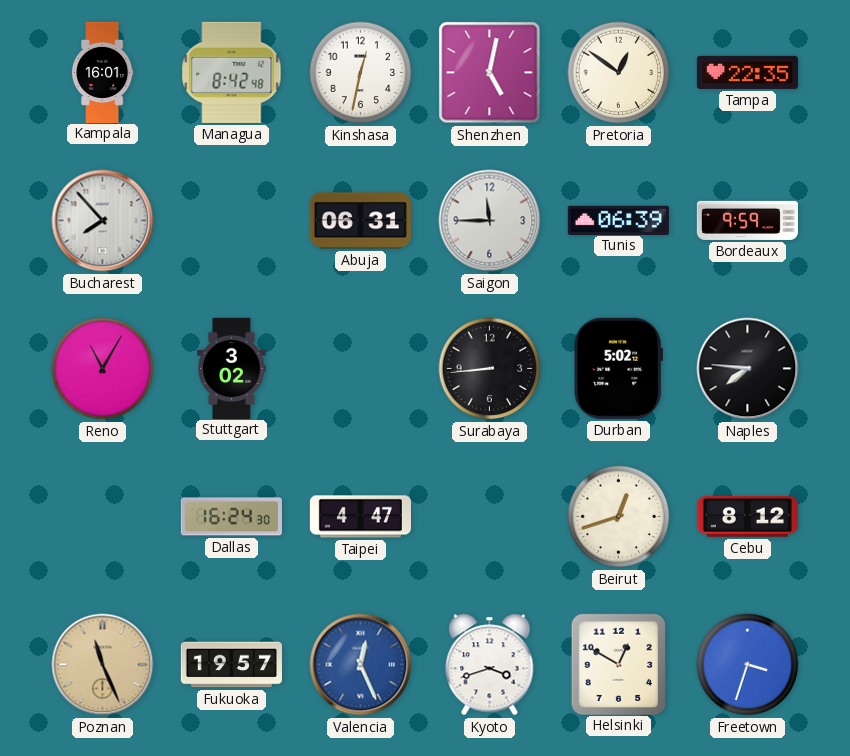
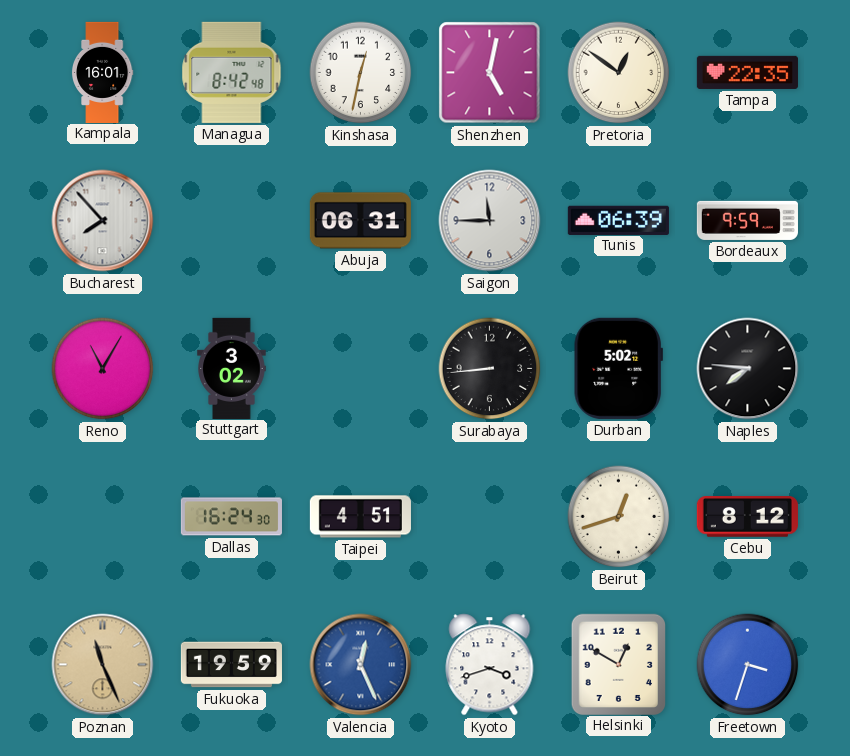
Taipei: 4:47 -> 4:51
Fukuoka: 19:57 -> 19:59
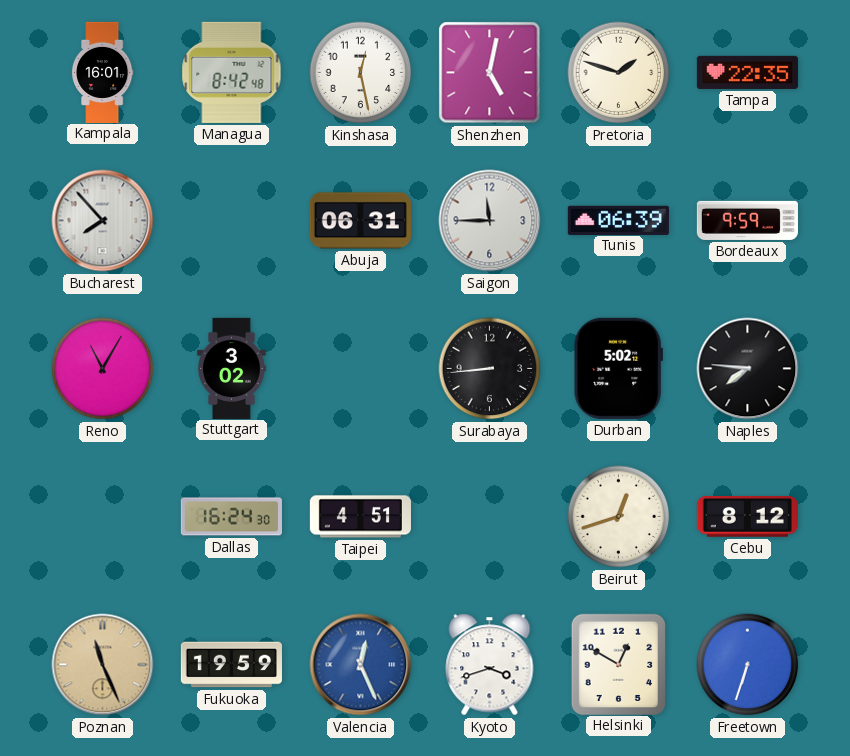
Kinshasa: 12:32 -> 12:28
Pretoria: 12:51 -> 1:48
Freetown: 3:33 -> 6:33
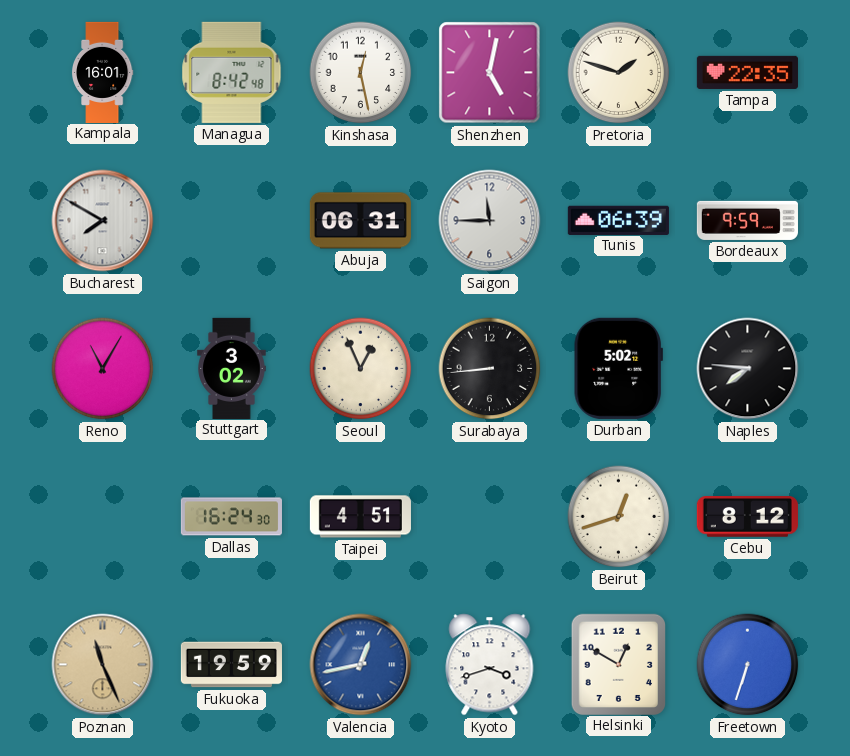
Bucharest: 7:53 -> 7:50
Seoul: none -> 12:56
Valencia: 12:26 -> 12:43
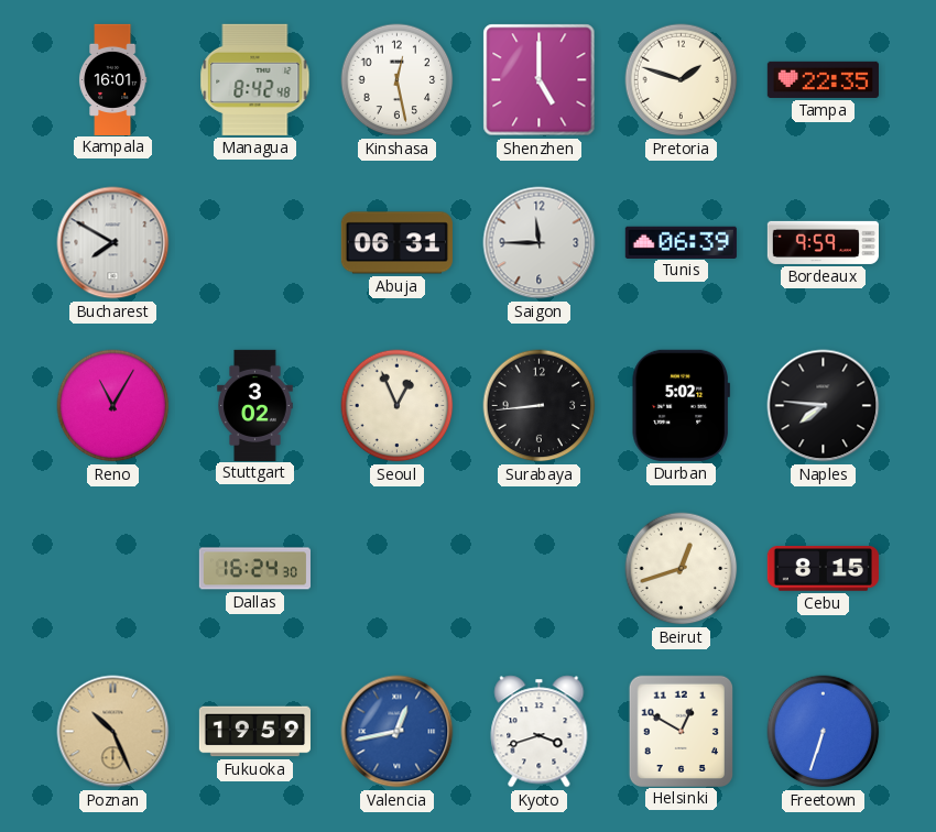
Shenzhen: 5:02 -> 5:00
Taipei: 4:51 -> none
Cebu: 8:12 -> 8:15
Poznan: 11:26 -> 10:26
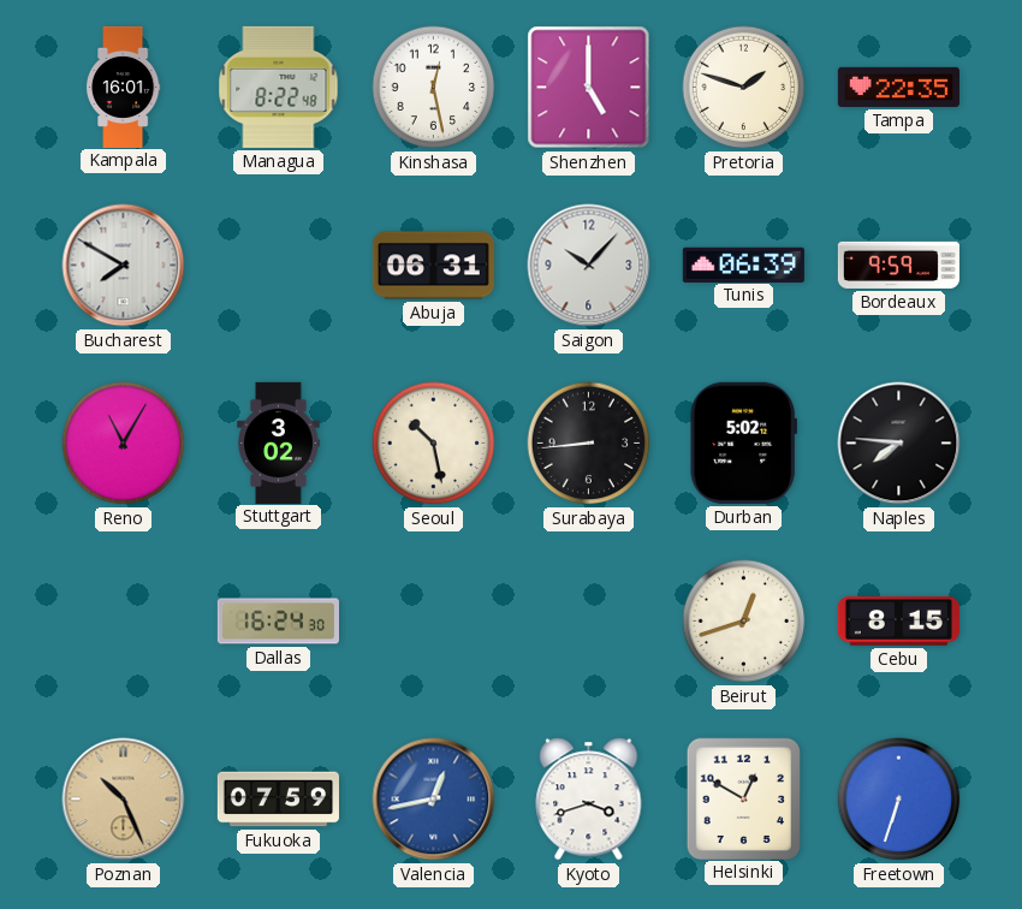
Managua: 8:42 -> 8:22
Saigon: 11:45 -> 10:07
Seoul: 12:56 -> 10:28
Fukuoka: 19:59 -> 07:59
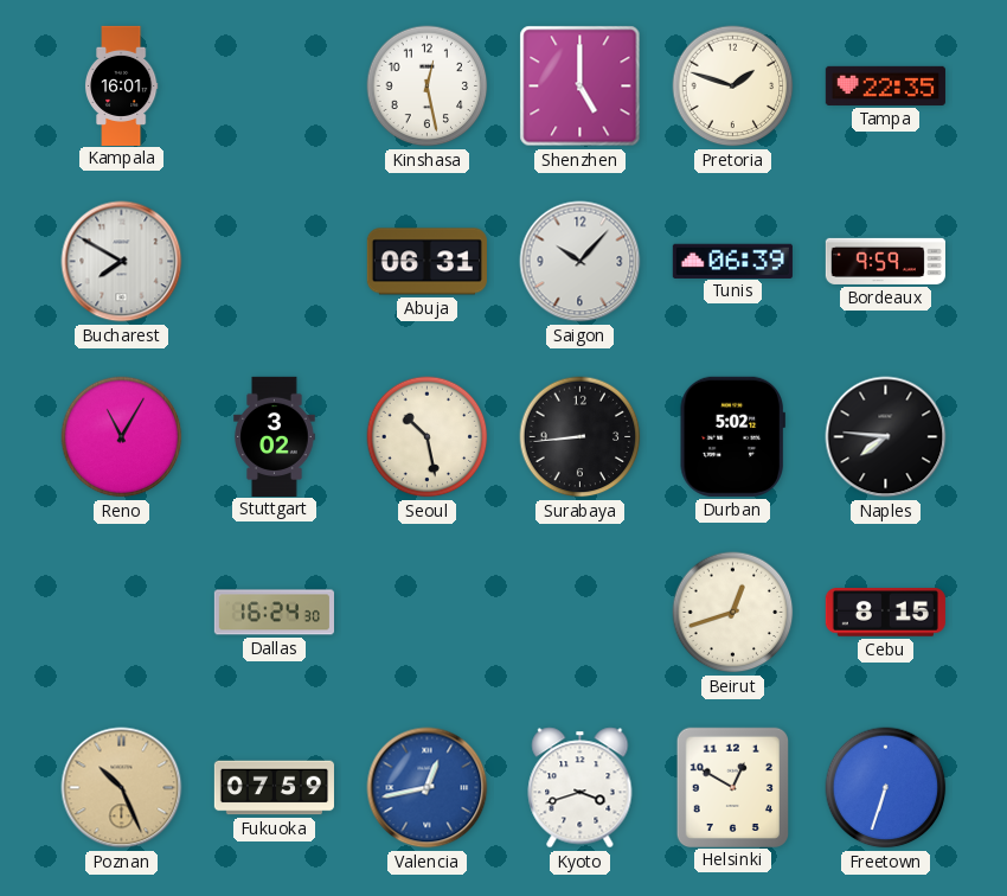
Managua: 8:22 -> none
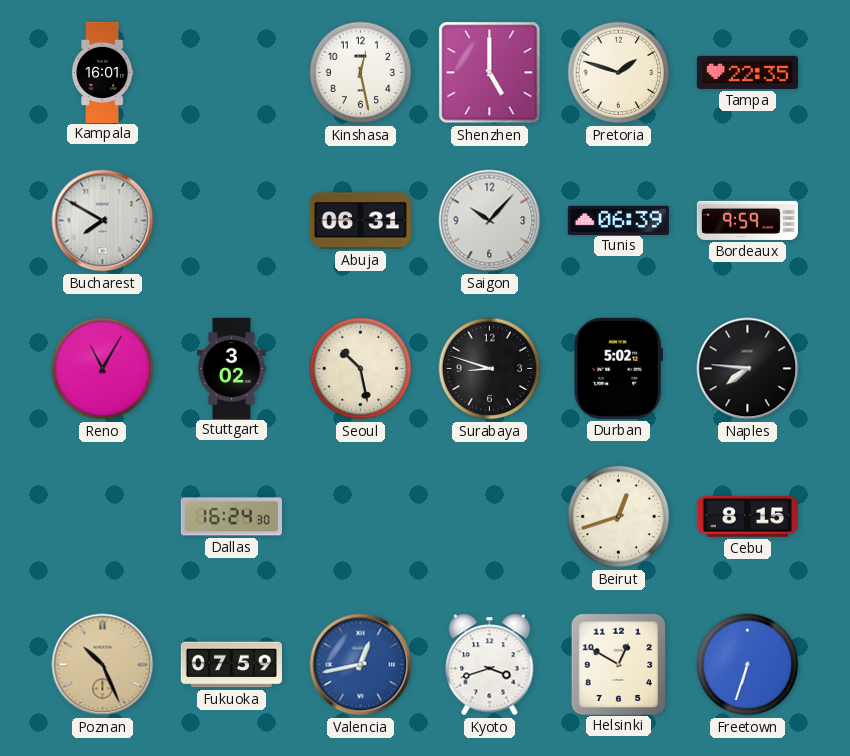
Surabaya: 8:44 -> 8:48
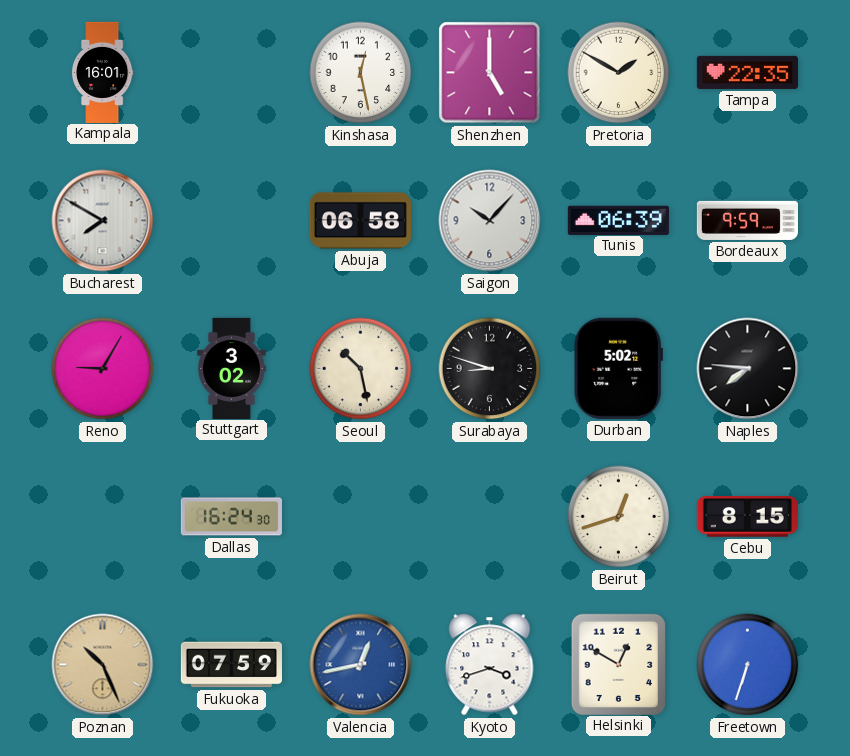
Pretoria: 1:48 -> 1:50
Abuja: 06:31 -> 06:58
Reno: 11:05 -> 9:05
